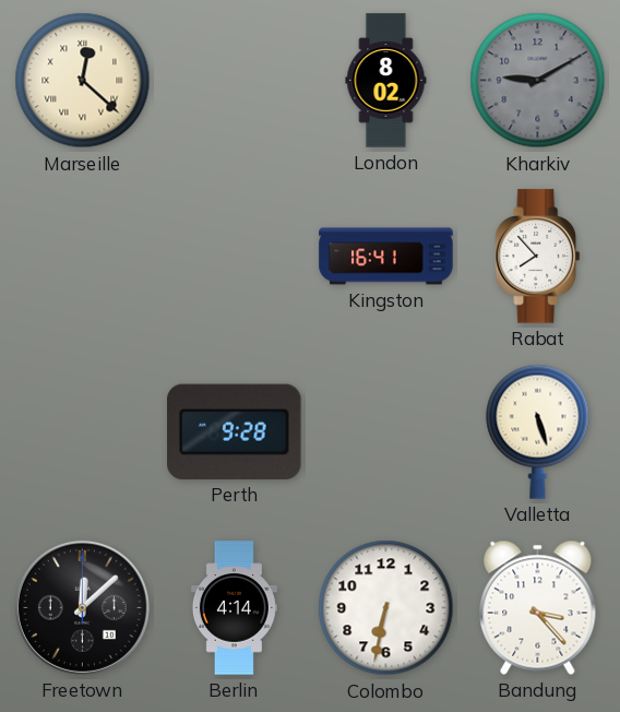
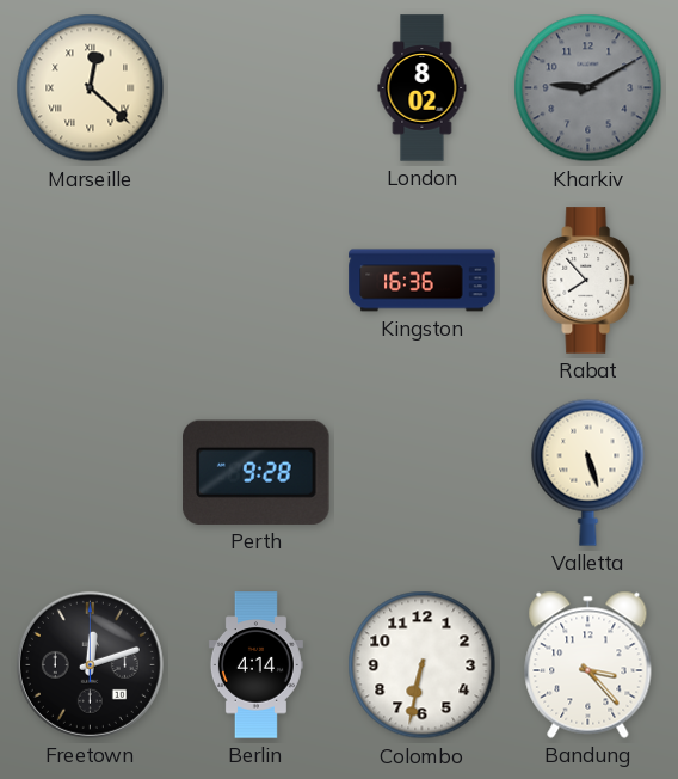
Kingston: 16:41 -> 16:36
Freetown: 12:08 -> 12:12
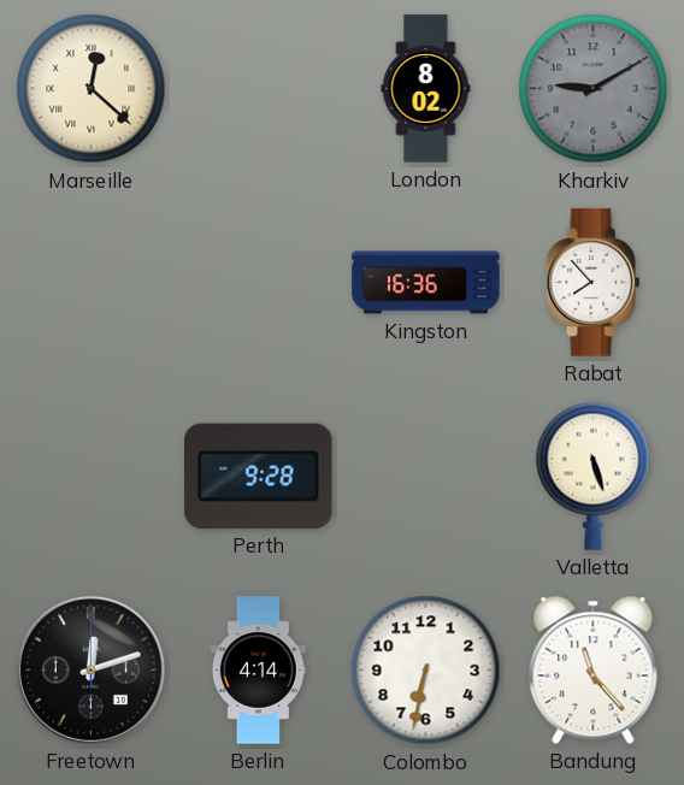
Bandung: 3:23 -> 11:23
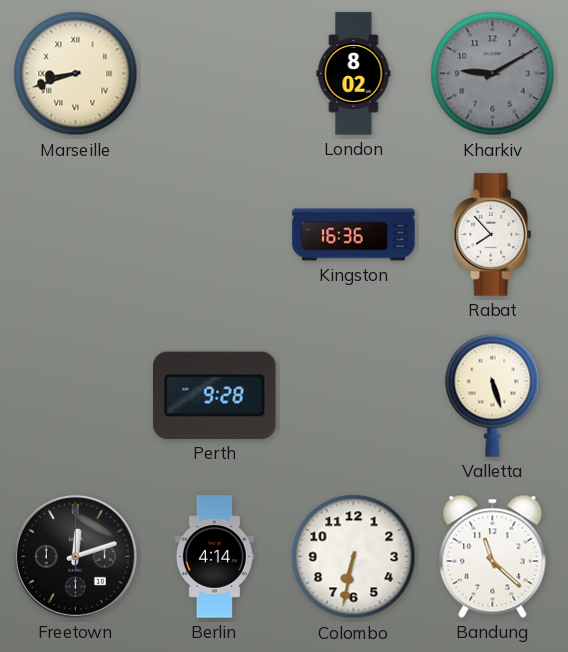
Marseille: 12:22 -> 8:42
Bandung: 11:23 -> 11:22
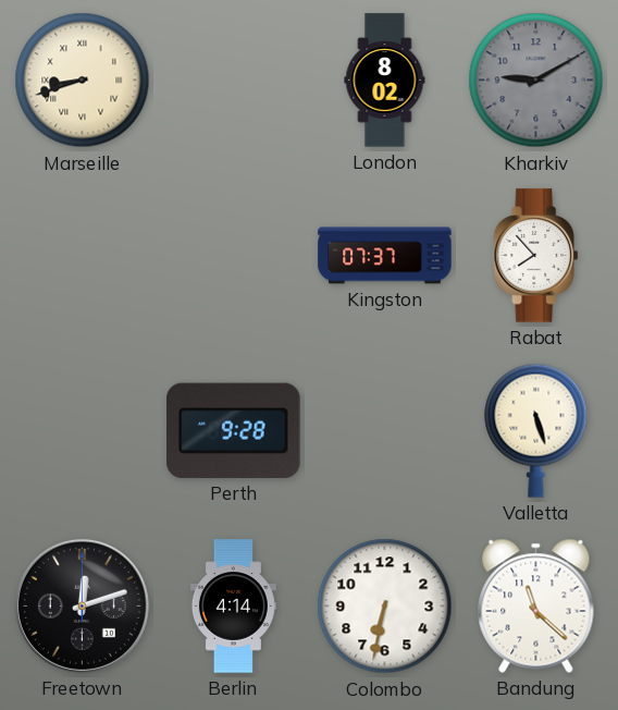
Kingston: 16:36 -> 07:37
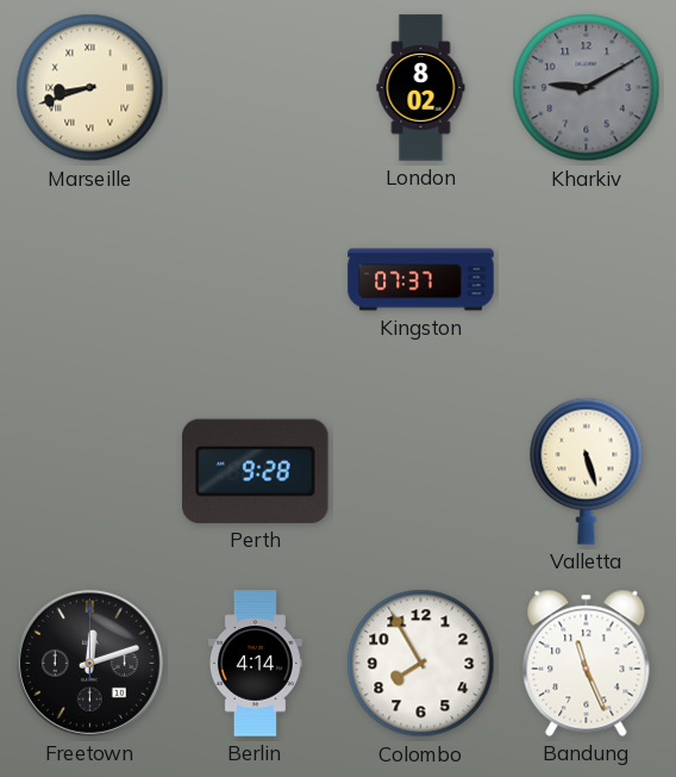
Rabat: 7:53 -> none
Colombo: 6:32 -> 7:55
Bandung: 11:22 -> 11:26
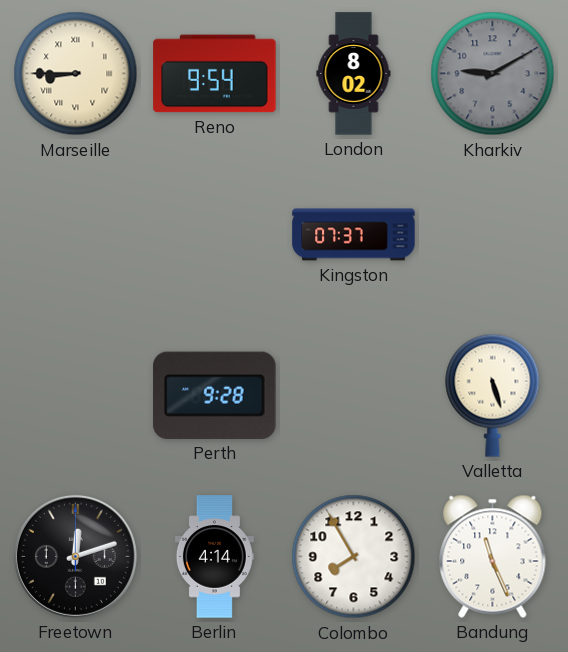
Marseille: 8:42 -> 8:45
Reno: none -> 9:54
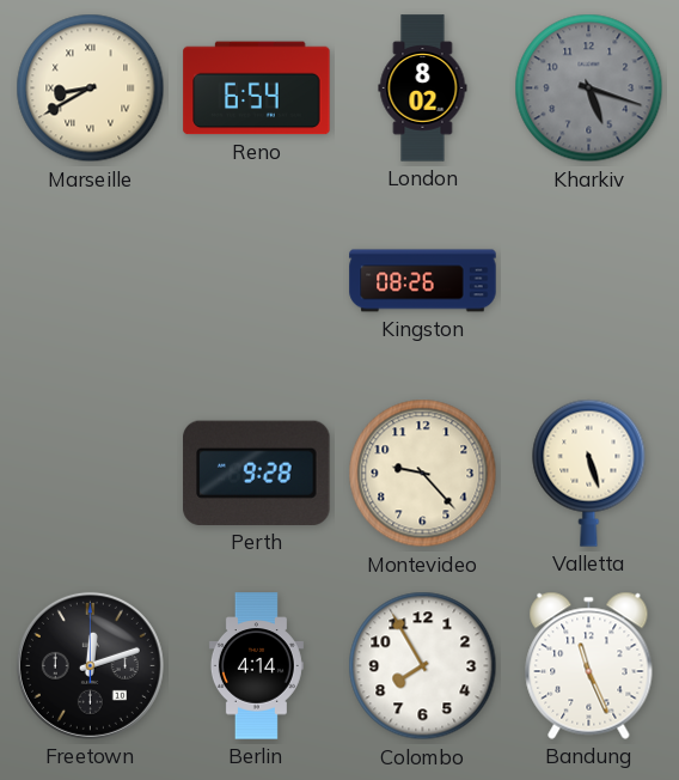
Marseille: 8:45 -> 8:40
Reno: 9:54 -> 6:54
Kharkiv: 9:10 -> 5:18
Kingston: 07:37 -> 08:26
Montevideo: none -> 9:23
